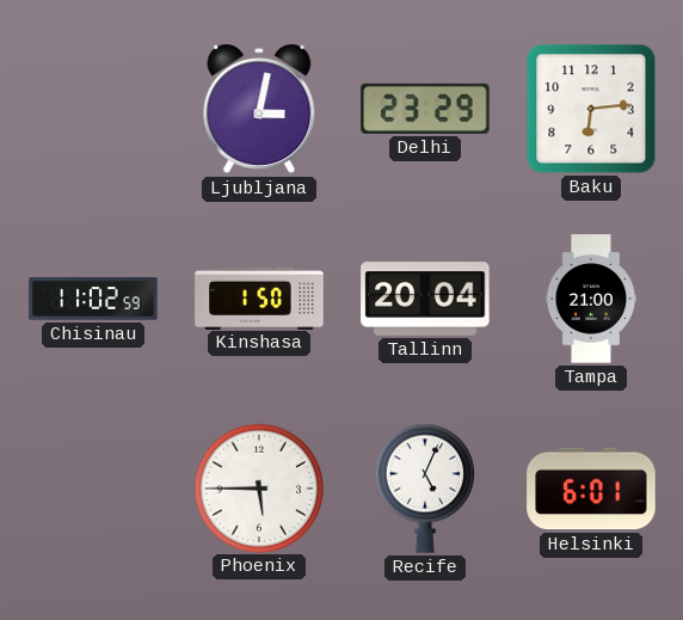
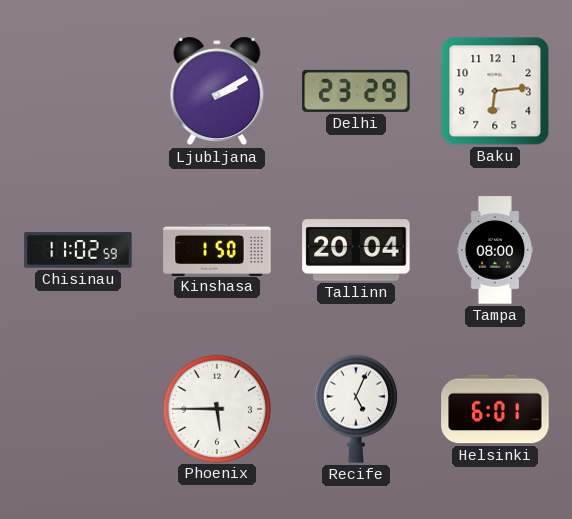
Ljubljana: 3:02 -> 2:10
Tampa: 21:00 -> 08:00
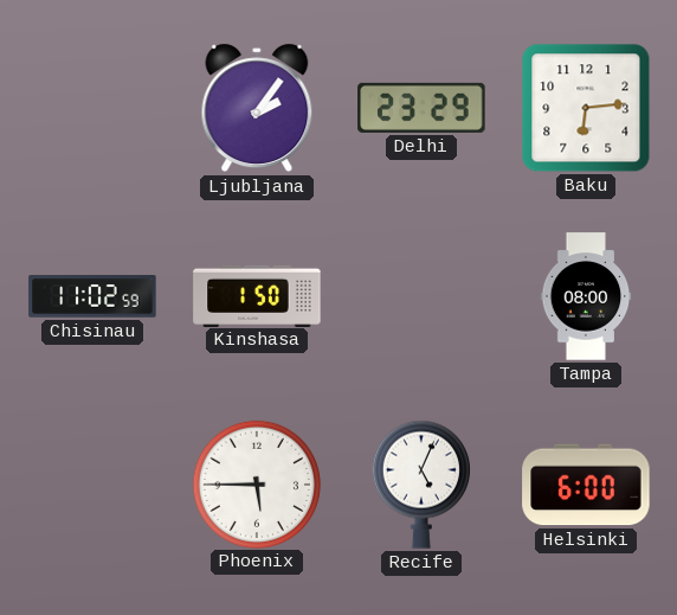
Ljubljana: 2:10 -> 2:06
Tallinn: 20:04 -> none
Helsinki: 6:01 -> 6:00
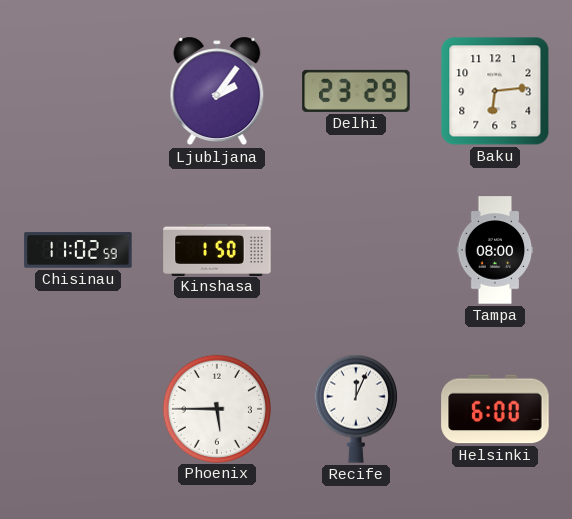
Recife: 5:04 -> 12:04
